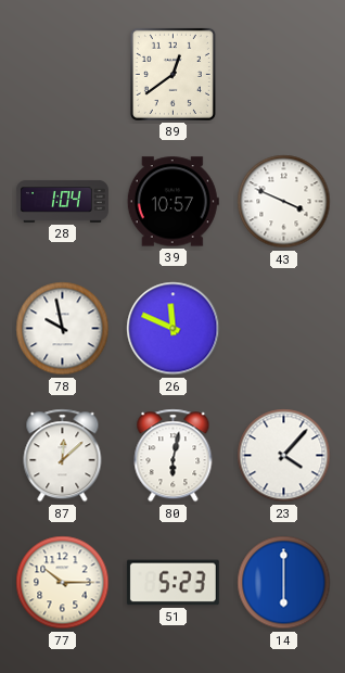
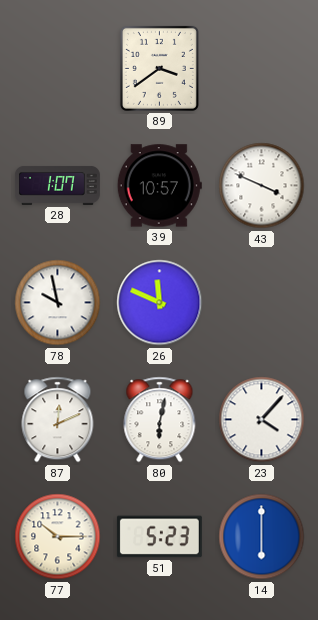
89: 12:39 -> 3:39
28: 1:04 -> 1:07
87: 12:08 -> 12:11
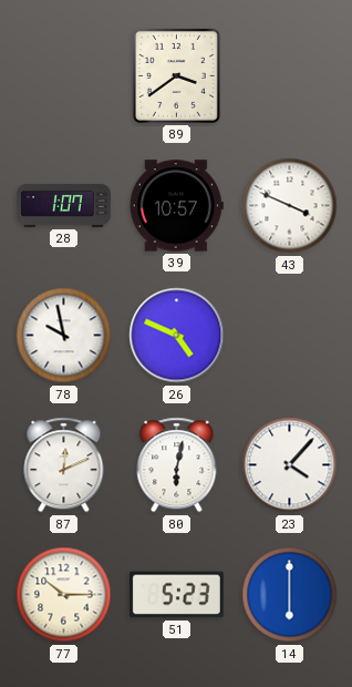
26: 11:49 -> 4:49
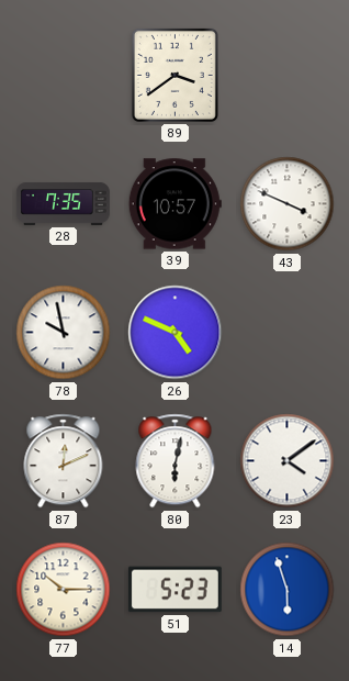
28: 1:07 -> 7:35
23: 4:07 -> 4:09
14: 6:00 -> 5:57
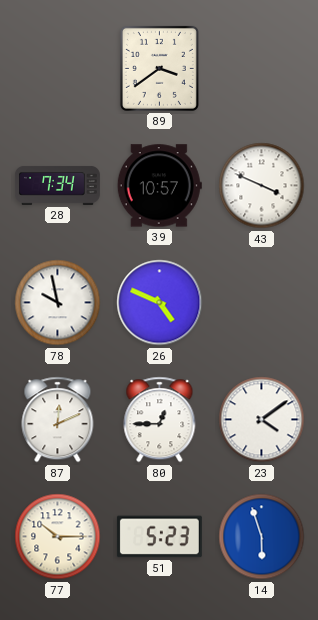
28: 7:35 -> 7:34
80: 6:02 -> 12:45
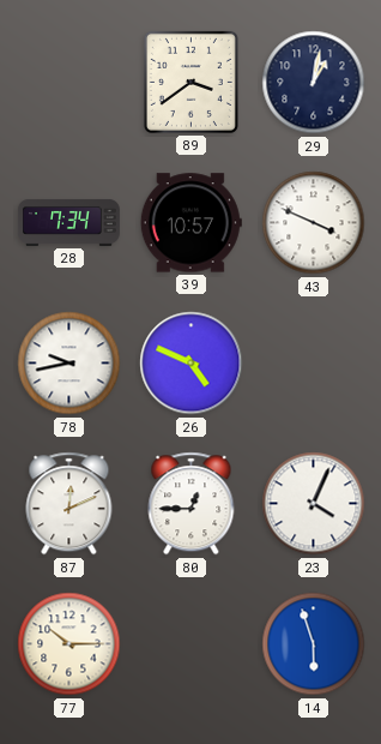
29: none -> 1:02
78: 9:58 -> 9:43
23: 4:09 -> 4:04
51: 5:23 -> none
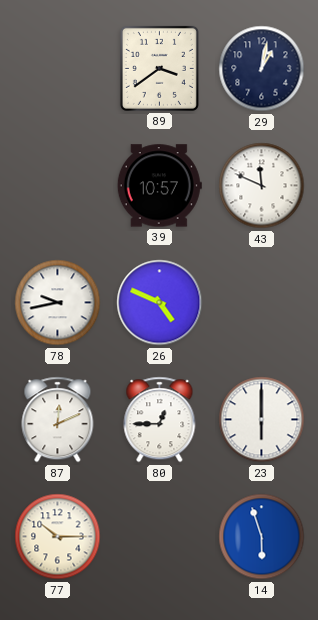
28: 7:34 -> none
43: 3:49 -> 11:49
23: 4:04 -> 6:00
